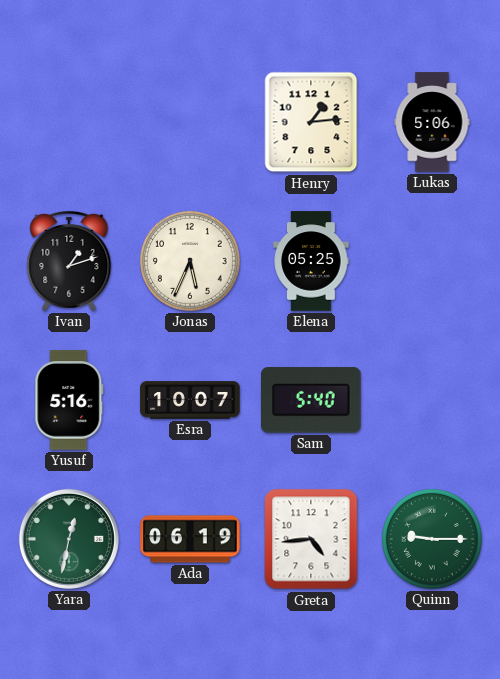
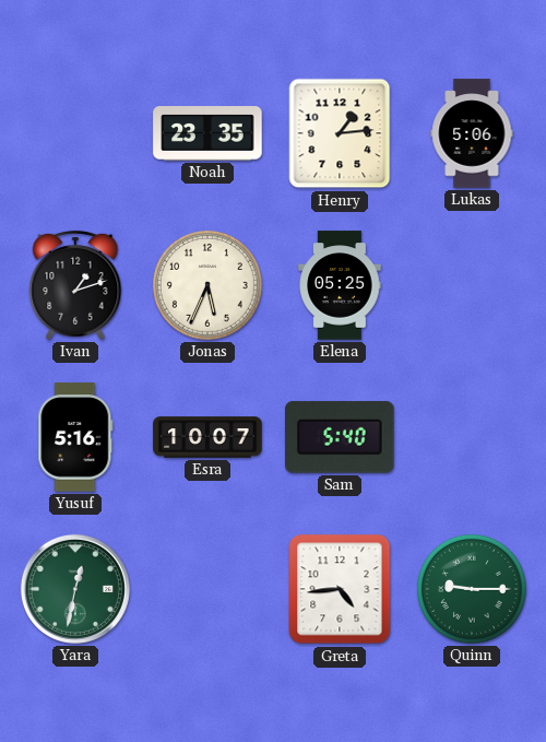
Noah: none -> 23:35
Ada: 06:19 -> none
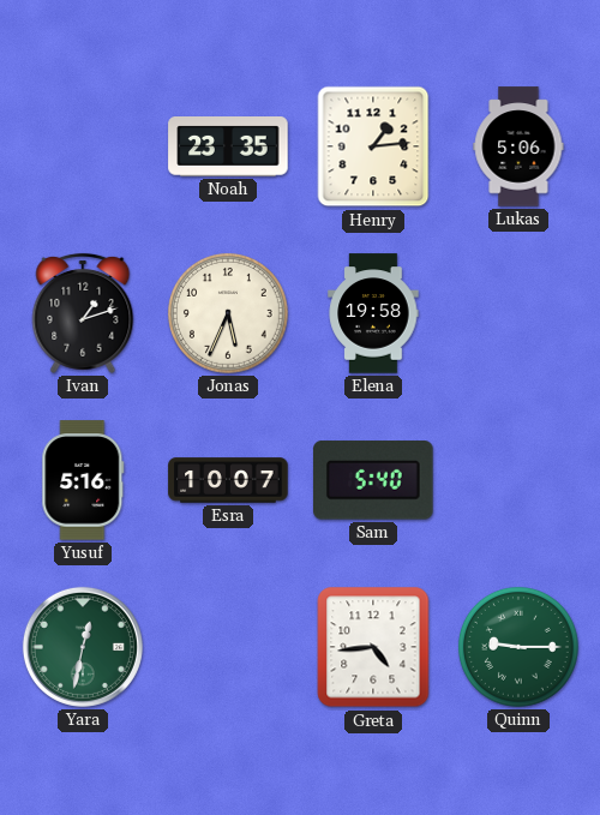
Elena: 05:25 -> 19:58
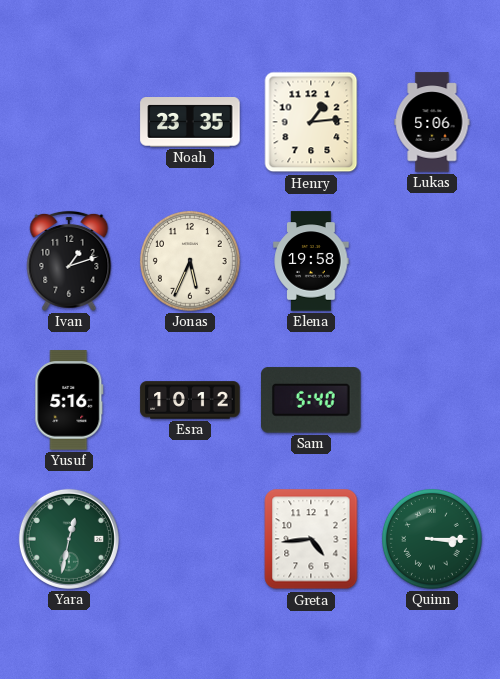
Esra: 10:07 -> 10:12
Quinn: 9:15 -> 3:15
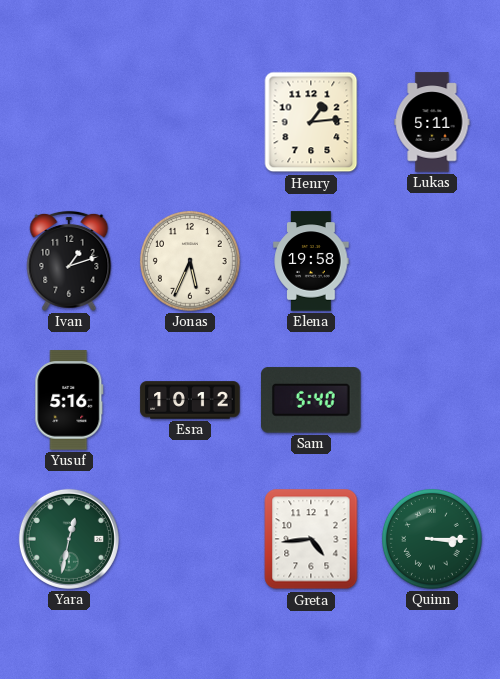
Noah: 23:35 -> none
Lukas: 5:06 -> 5:11
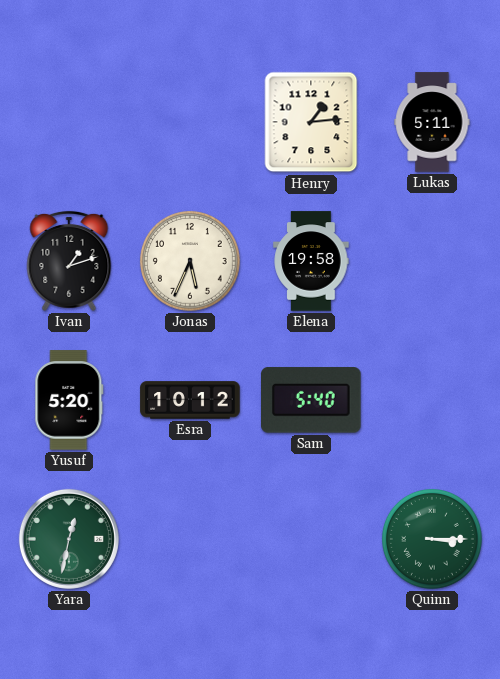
Yusuf: 5:16 -> 5:20
Greta: 4:44 -> none
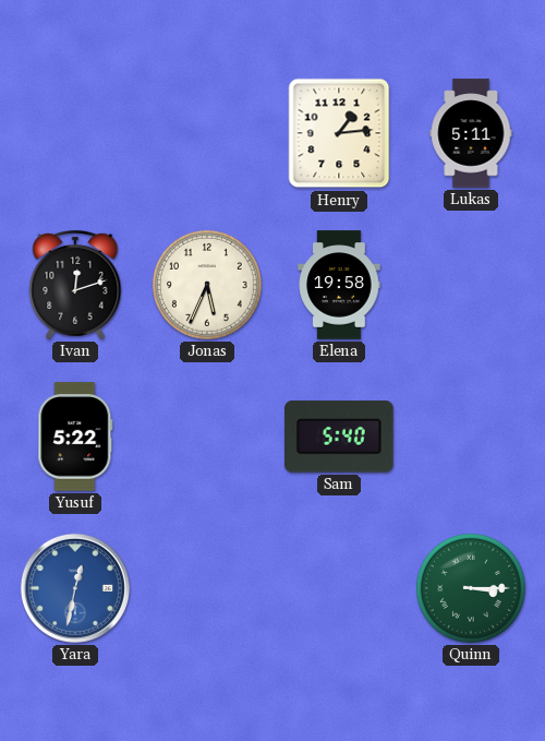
Ivan: 1:12 -> 12:12
Yusuf: 5:20 -> 5:22
Esra: 10:12 -> none
Yara dial: green -> blue
